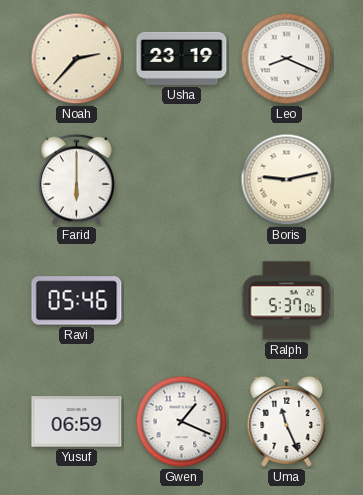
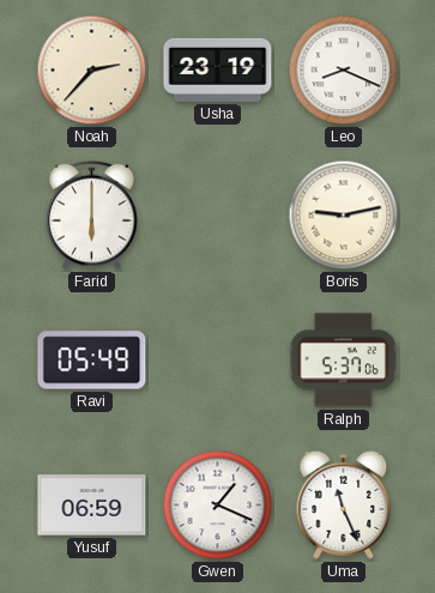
Ravi: 05:46 -> 05:49
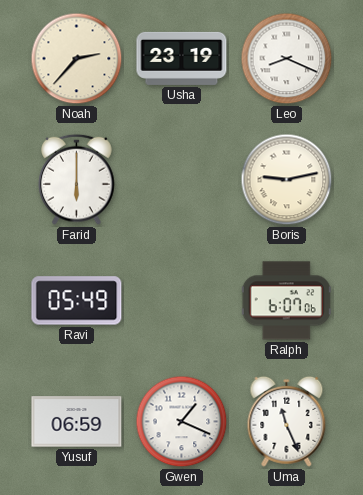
Ralph: 5:37 -> 6:07
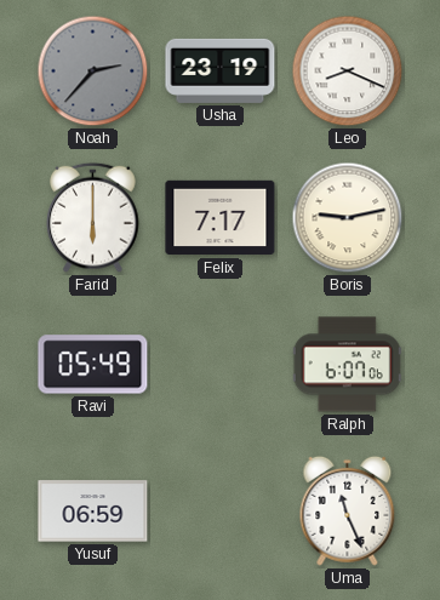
Noah dial: cream -> grey
Felix: none -> 7:17
Gwen: 1:19 -> none
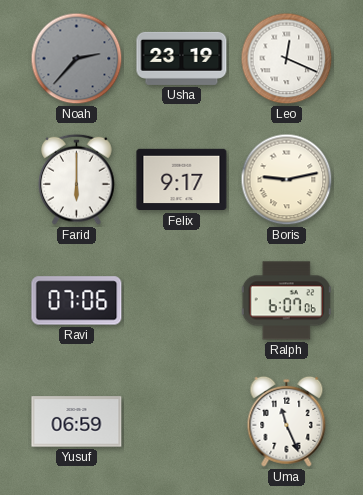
Leo: 8:19 -> 12:19
Felix: 7:17 -> 9:17
Ravi: 05:49 -> 07:06
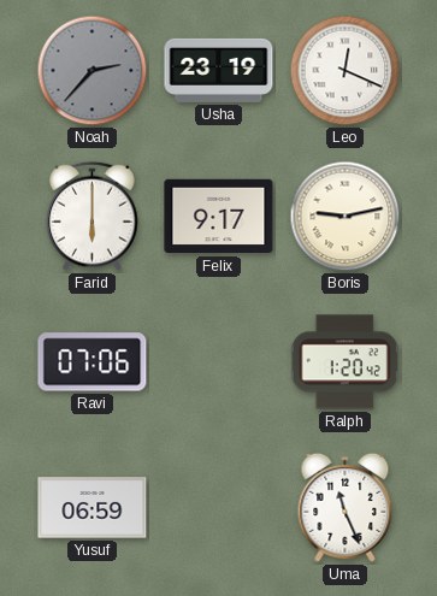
Ralph: 6:07 -> 1:20
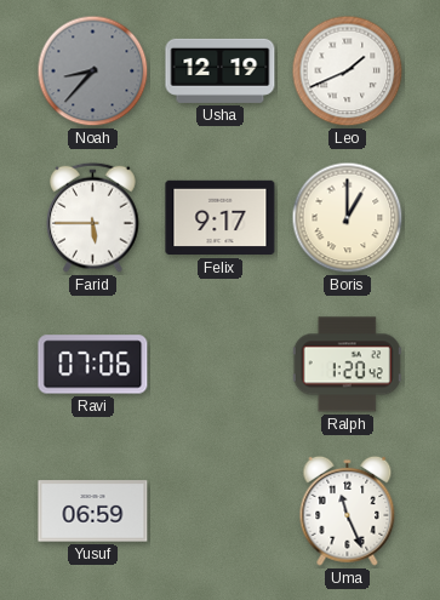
Noah: 2:37 -> 8:37
Usha: 23:19 -> 12:19
Leo: 12:19 -> 1:41
Farid: 6:00 -> 5:45
Boris: 9:13 -> 1:00
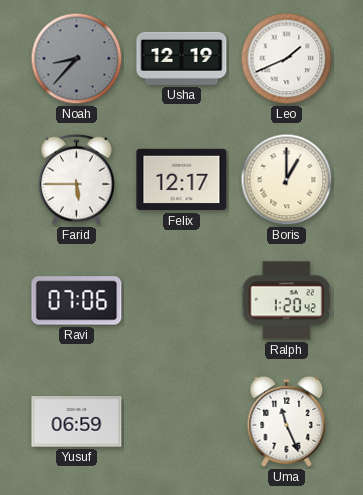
Felix: 9:17 -> 12:17
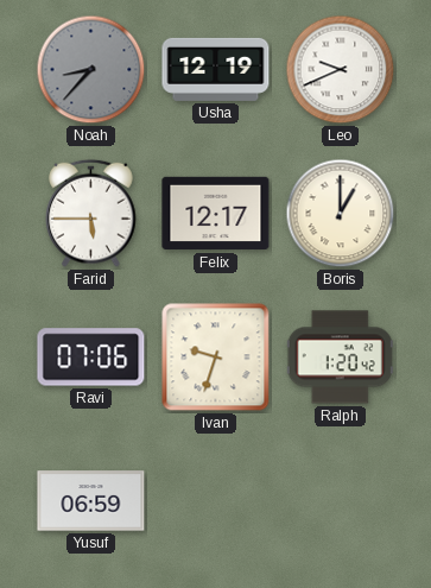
Leo: 1:41 -> 9:41
Ivan: none -> 9:33
Uma: 11:26 -> none
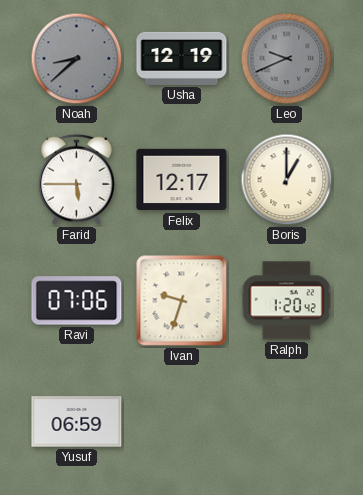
Noah: 8:37 -> 8:38
Leo dial: white -> grey
